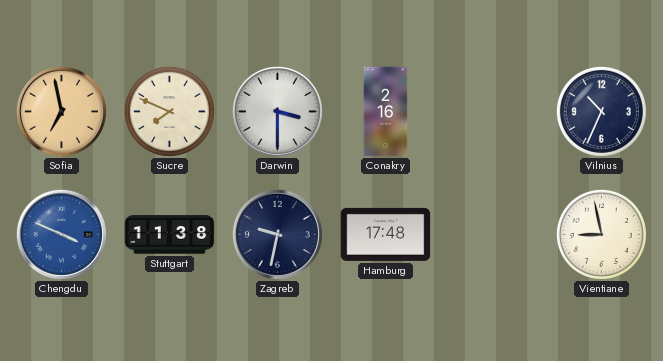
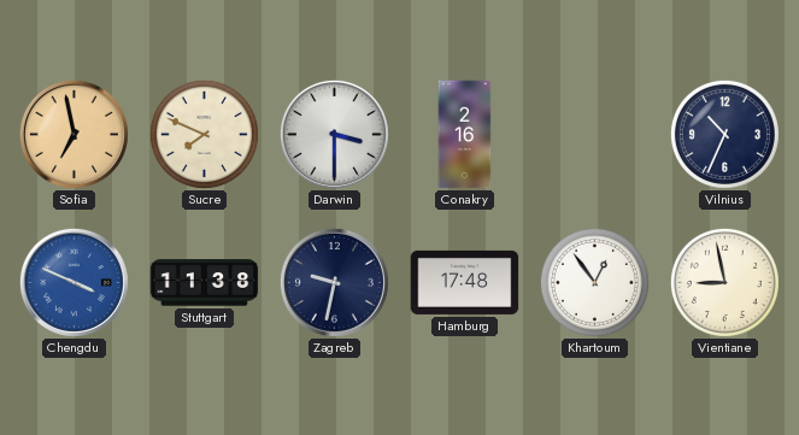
Khartoum: none -> 12:54
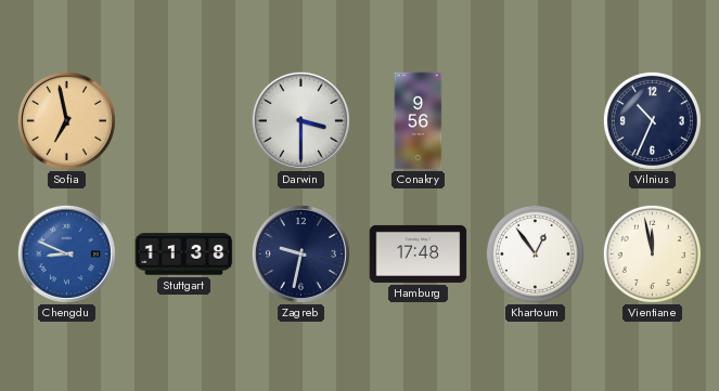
Sucre: 7:49 -> none
Conakry: 2:16 -> 9:56
Chengdu: 3:49 -> 8:49
Vientiane: 8:58 -> 11:58
